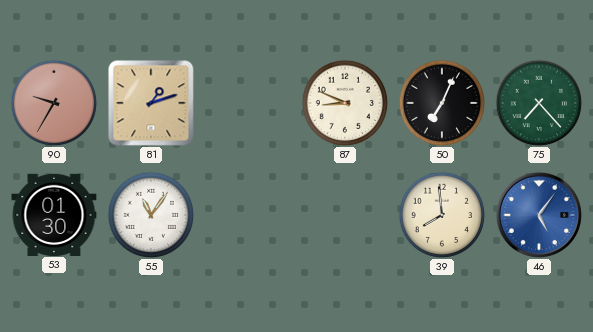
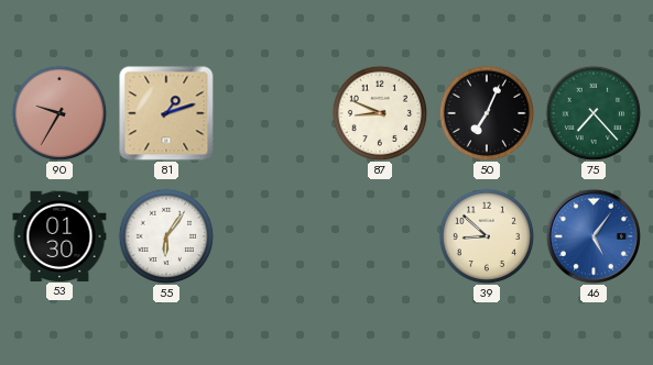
55: 11:06 -> 6:06
39: 7:59 -> 8:52
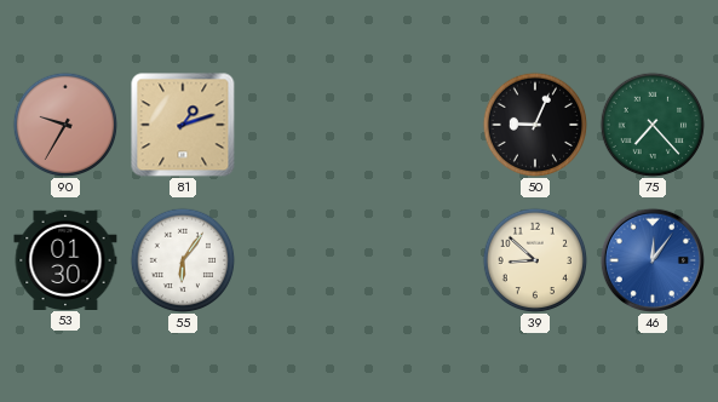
87: 8:49 -> none
50: 7:04 -> 9:04
46: 5:06 -> 12:06
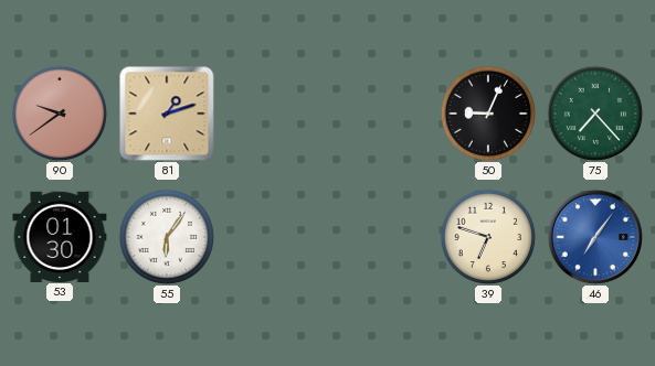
90: 9:35 -> 9:39
39: 8:52 -> 6:48
46: 12:06 -> 7:06
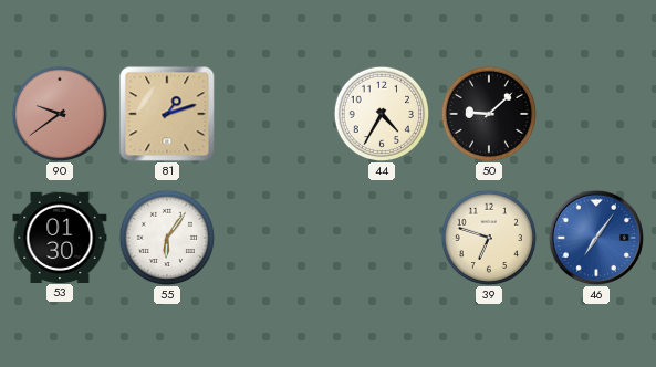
44: none -> 4:35
50: 9:04 -> 9:08
75: 7:23 -> none
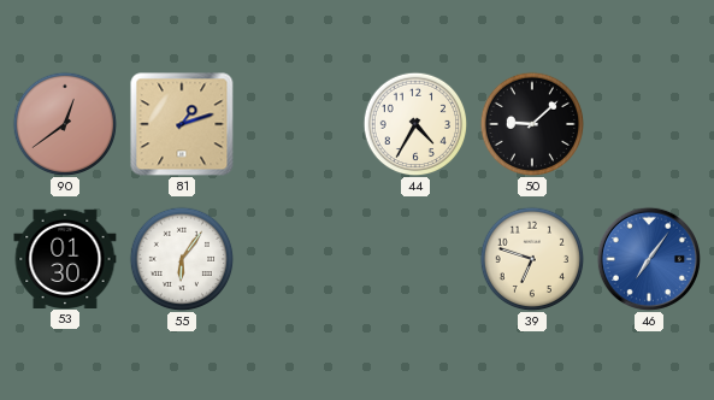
90: 9:39 -> 12:39
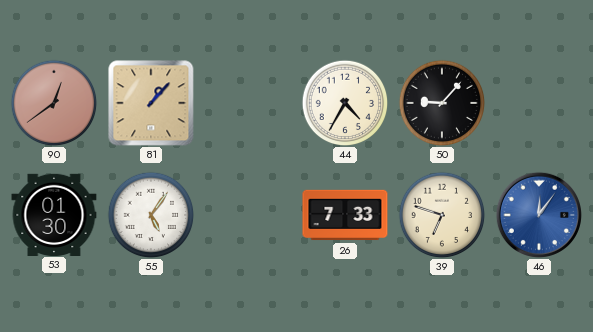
81: 1:12 -> 1:07
50: 9:08 -> 9:07
55: 6:06 -> 5:06
26: none -> 7:33
46: 7:06 -> 12:06
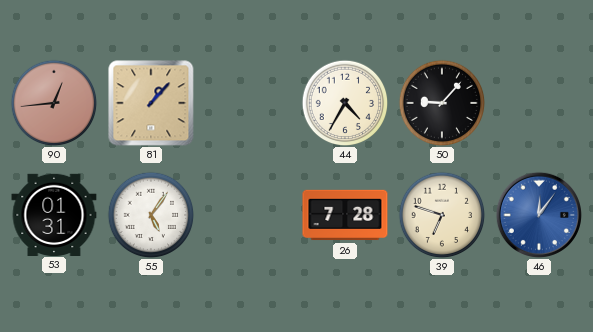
90: 12:39 -> 12:44
53: 01:30 -> 01:31
26: 7:33 -> 7:28
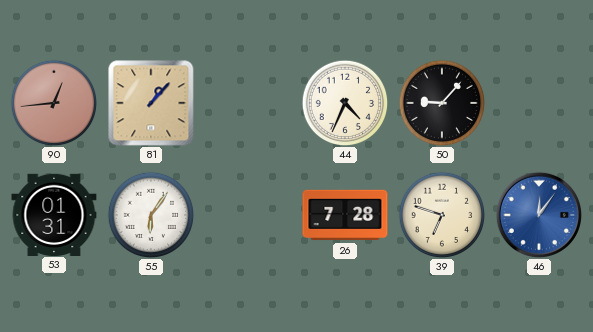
44: 4:35 -> 4:34
55: 5:06 -> 6:06
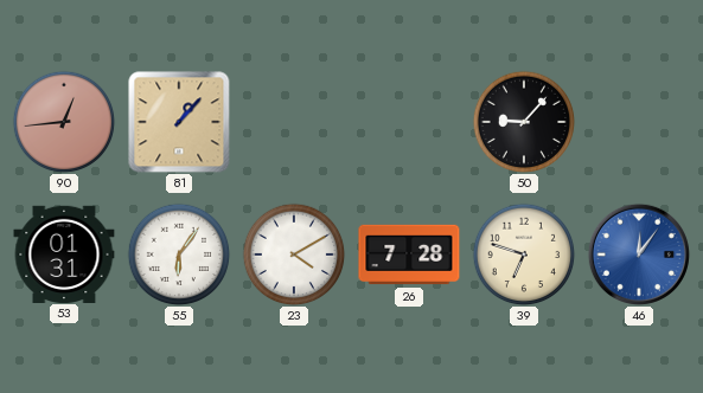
44: 4:34 -> none
23: none -> 4:10
